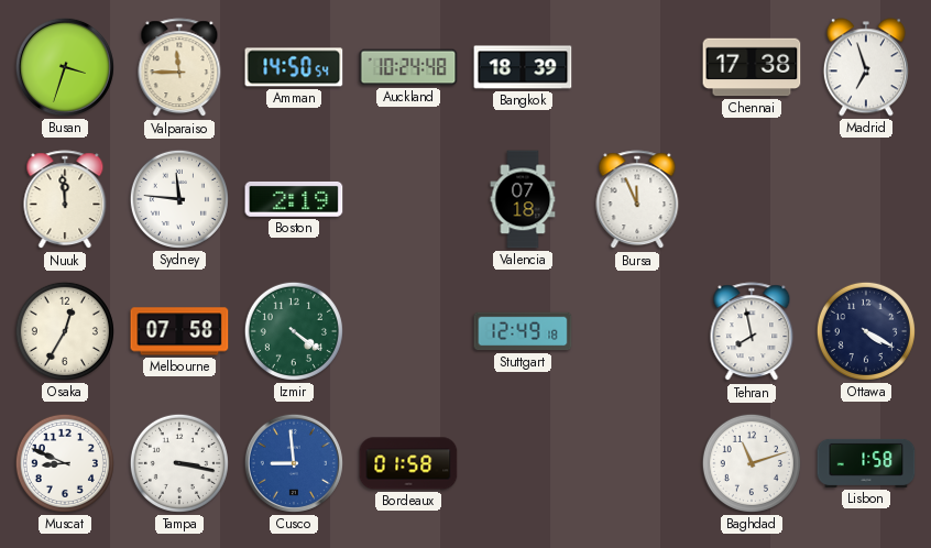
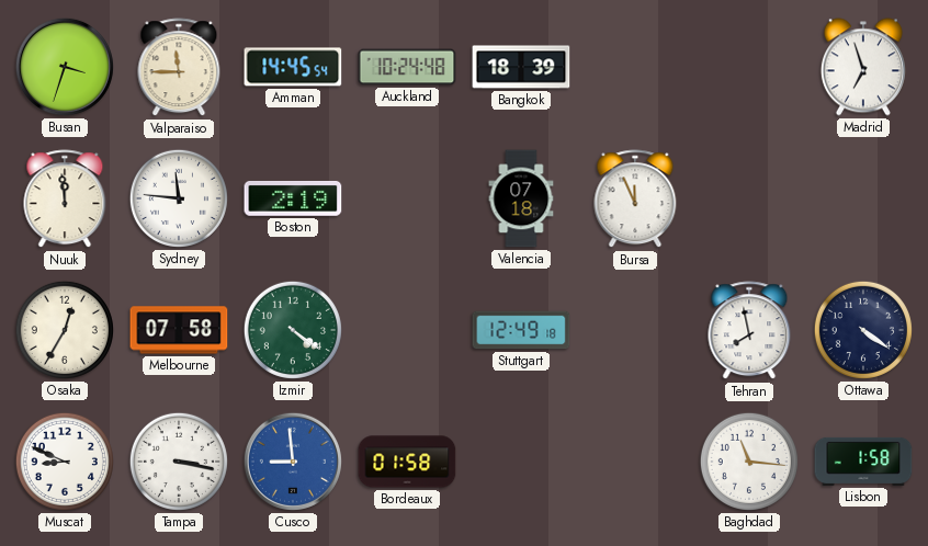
Amman: 14:50 -> 14:45
Chennai: 17:38 -> none
Ottawa: 4:20 -> 4:21
Baghdad: 11:12 -> 11:16
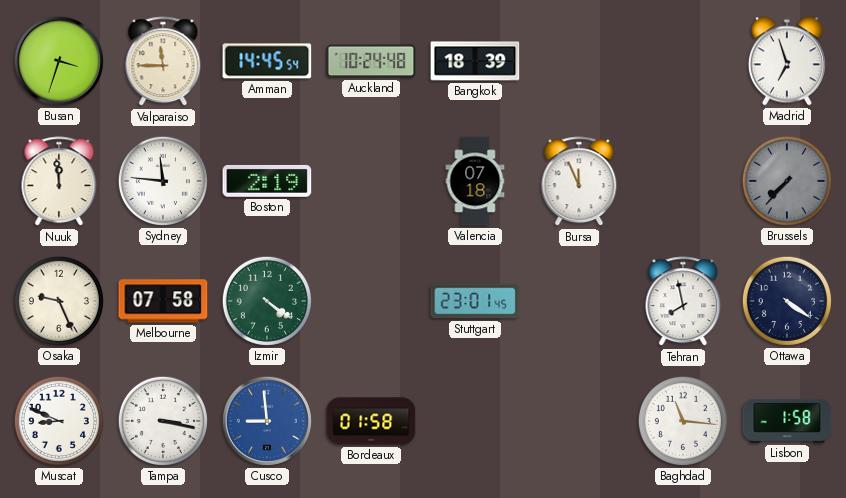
Brussels: none -> 7:37
Osaka: 12:35 -> 9:26
Stuttgart: 12:49 -> 23:01
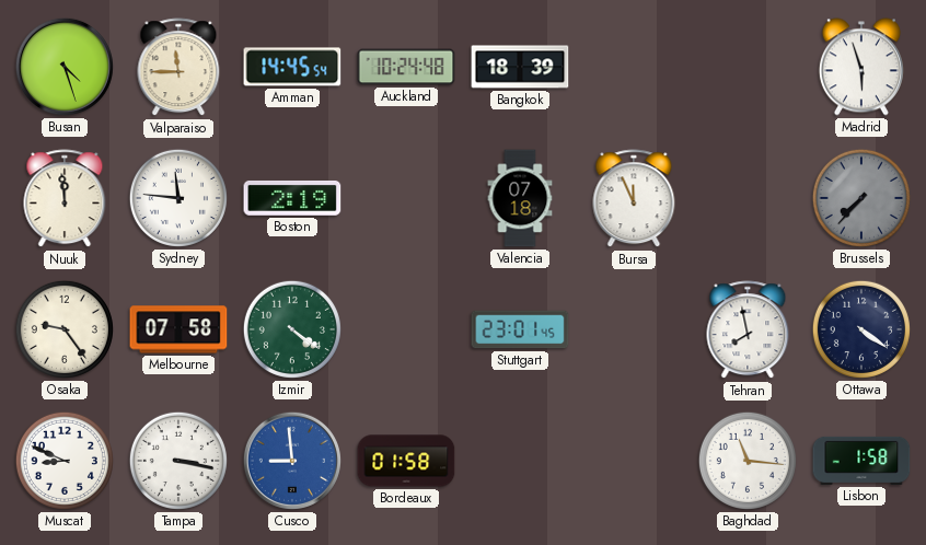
Busan: 3:33 -> 4:27
Madrid: 6:57 -> 5:57
Osaka: 9:26 -> 9:24
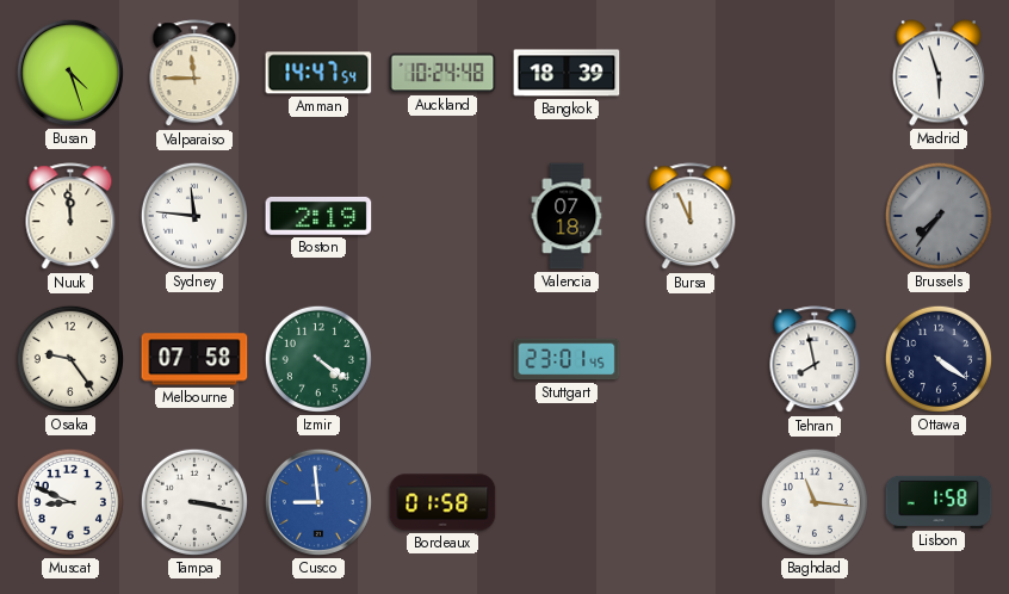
Amman: 14:45 -> 14:47
Brussels: 7:37 -> 7:36
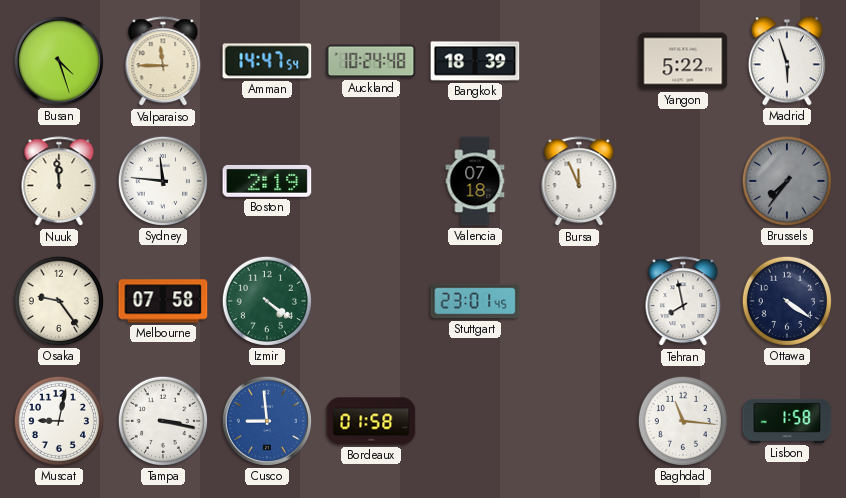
Yangon: none -> 5:22
Muscat: 8:49 -> 9:02
